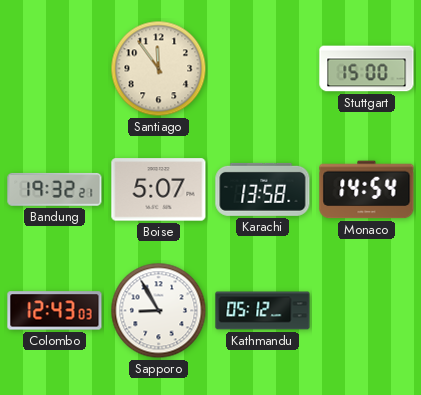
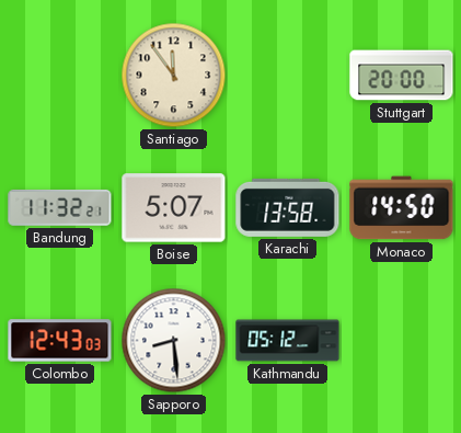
Stuttgart: 15:00 -> 20:00
Bandung: 19:32 -> 11:32
Monaco: 14:54 -> 14:50
Sapporo: 8:55 -> 8:29
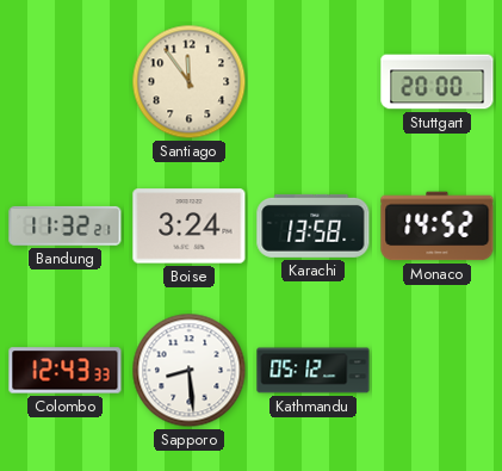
Boise: 5:07 -> 3:24
Monaco: 14:50 -> 14:52
Colombo: 12:43:03 -> 12:43:33
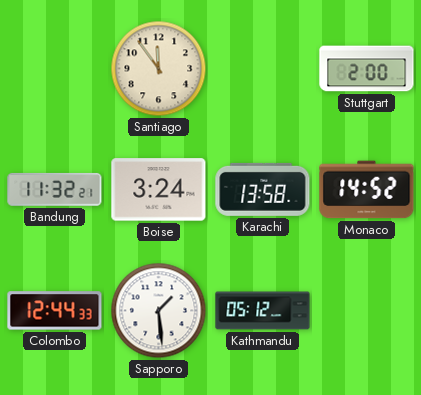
Stuttgart: 20:00 -> 2:00
Colombo: 12:43 -> 12:44
Sapporo: 8:29 -> 1:29
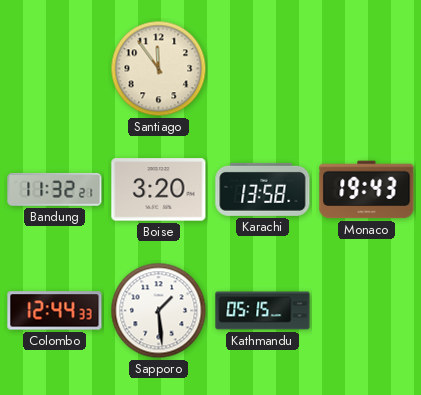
Stuttgart: 2:00 -> none
Boise: 3:24 -> 3:20
Monaco: 14:52 -> 19:43
Kathmandu: 05:12 -> 05:15
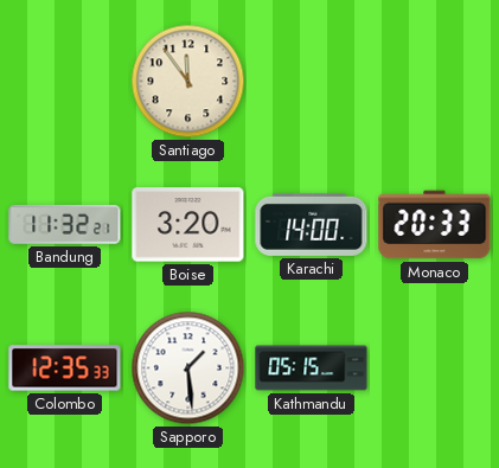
Karachi: 13:58 -> 14:00
Monaco: 19:43 -> 20:33
Colombo: 12:44 -> 12:35
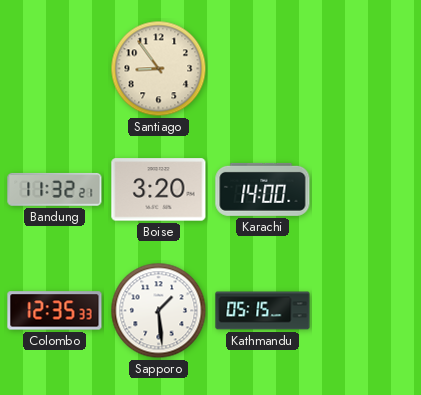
Santiago: 11:54 -> 8:54
Monaco: 20:33 -> none
